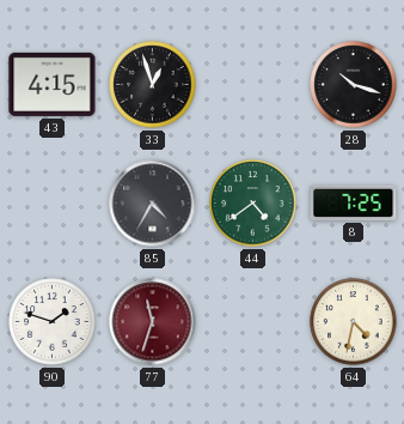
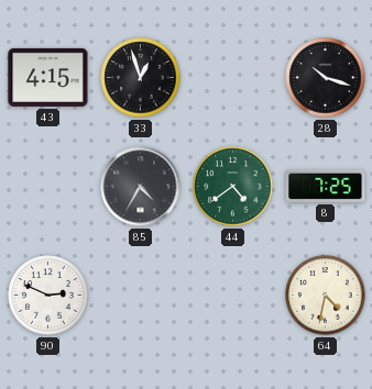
90: 1:48 -> 2:49
77: 11:33 -> none
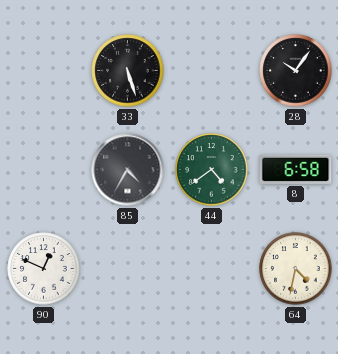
43: 4:15 -> none
33: 12:57 -> 5:27
28: 10:18 -> 10:06
8: 7:25 -> 6:58
90: 2:49 -> 12:49
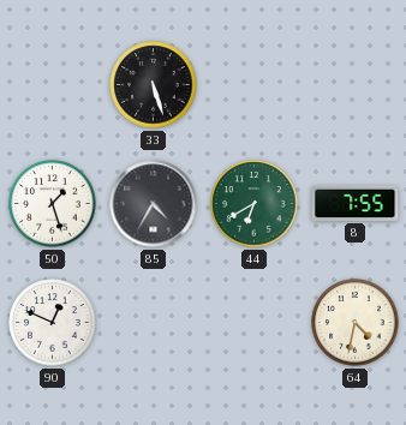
28: 10:06 -> none
50: none -> 1:27
44: 4:39 -> 6:40
8: 6:58 -> 7:55
